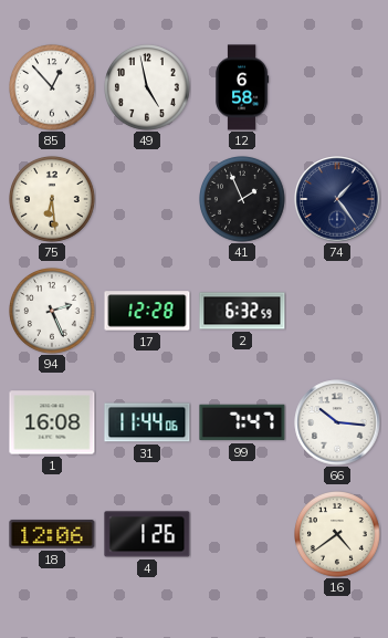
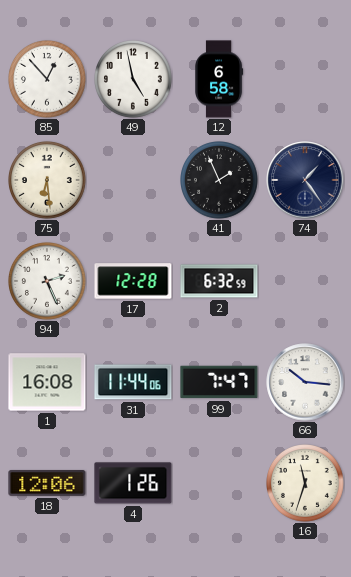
16: 4:39 -> 11:33
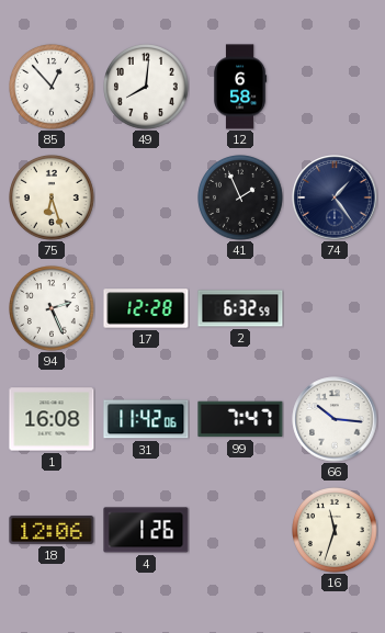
49: 4:58 -> 8:01
75: 6:29 -> 6:27
31: 11:44 -> 11:42
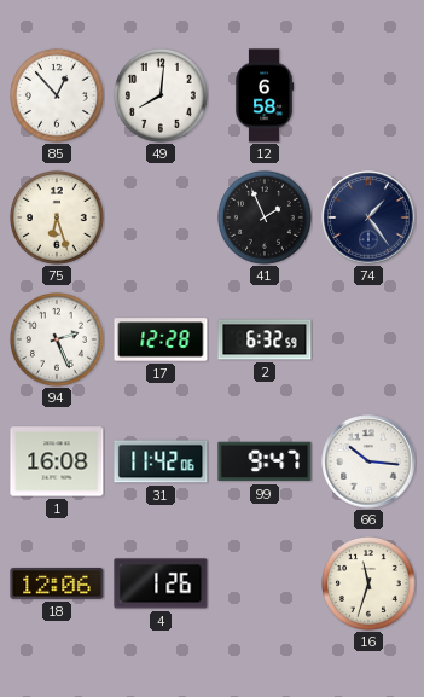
99: 7:47 -> 9:47
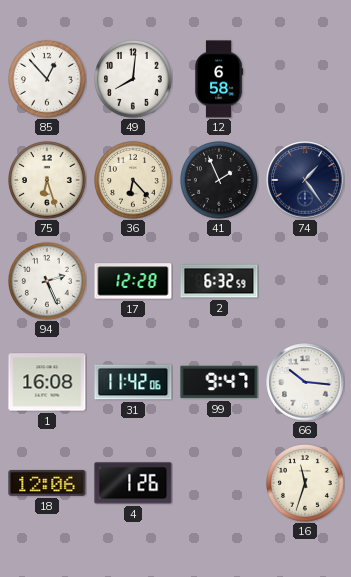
36: none -> 6:23
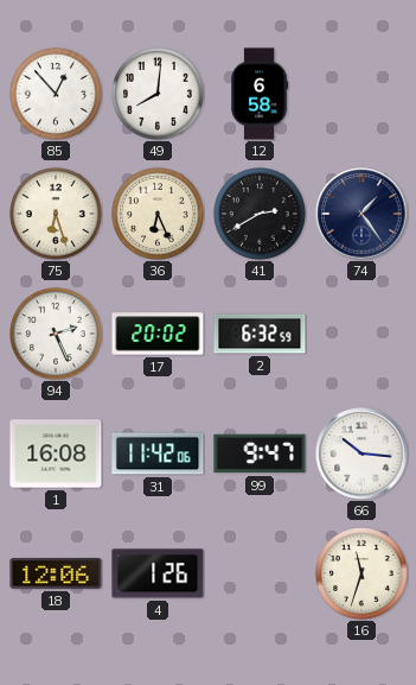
36: 6:23 -> 6:26
41: 1:56 -> 2:40
17: 12:28 -> 20:02
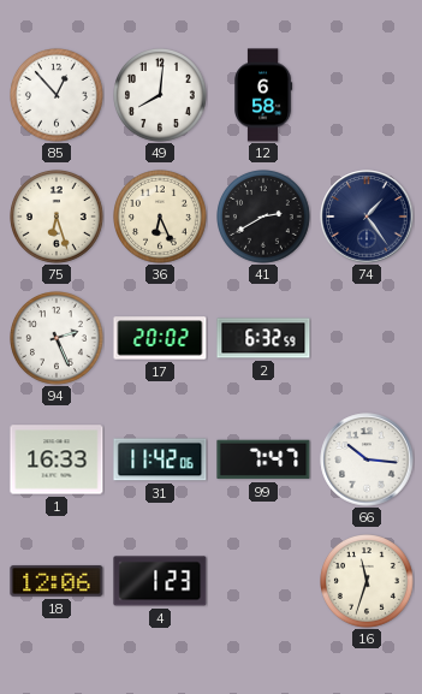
1: 16:08 -> 16:33
99: 9:47 -> 7:47
4: 1:26 -> 1:23
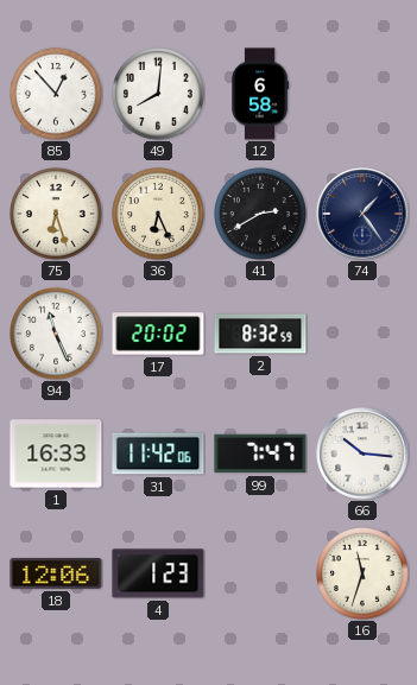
94: 2:26 -> 11:26
2: 6:32 -> 8:32
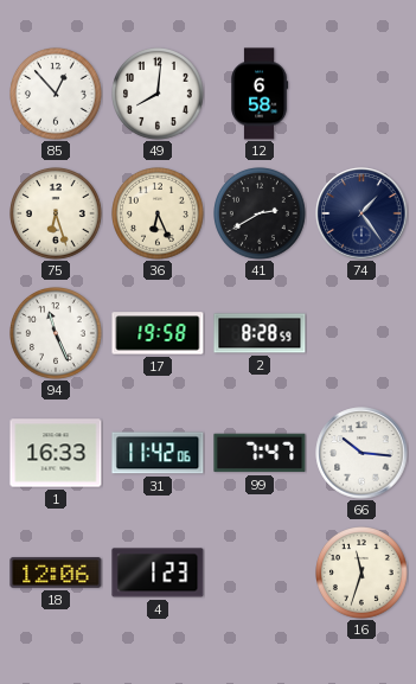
17: 20:02 -> 19:58
2: 8:32 -> 8:28
